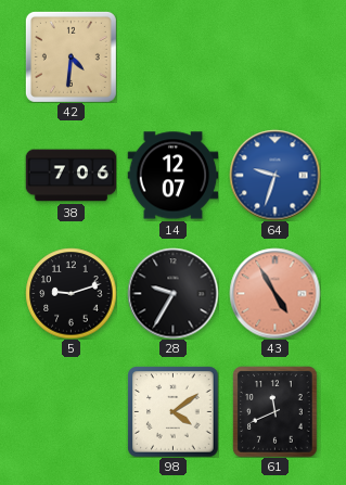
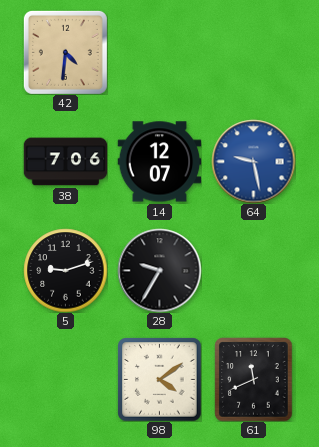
64: 9:33 -> 9:28
43: 4:55 -> none
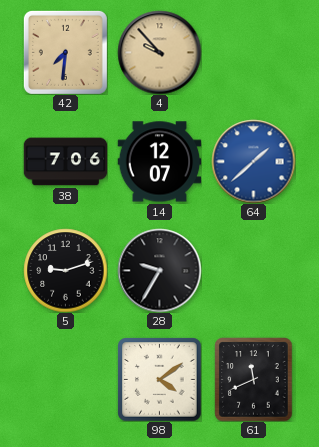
42: 4:31 -> 7:31
4: none -> 9:53
64: 9:28 -> 1:38
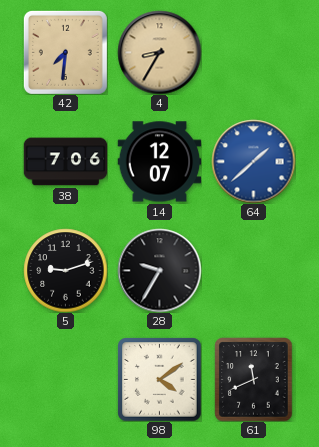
4: 9:53 -> 8:35
